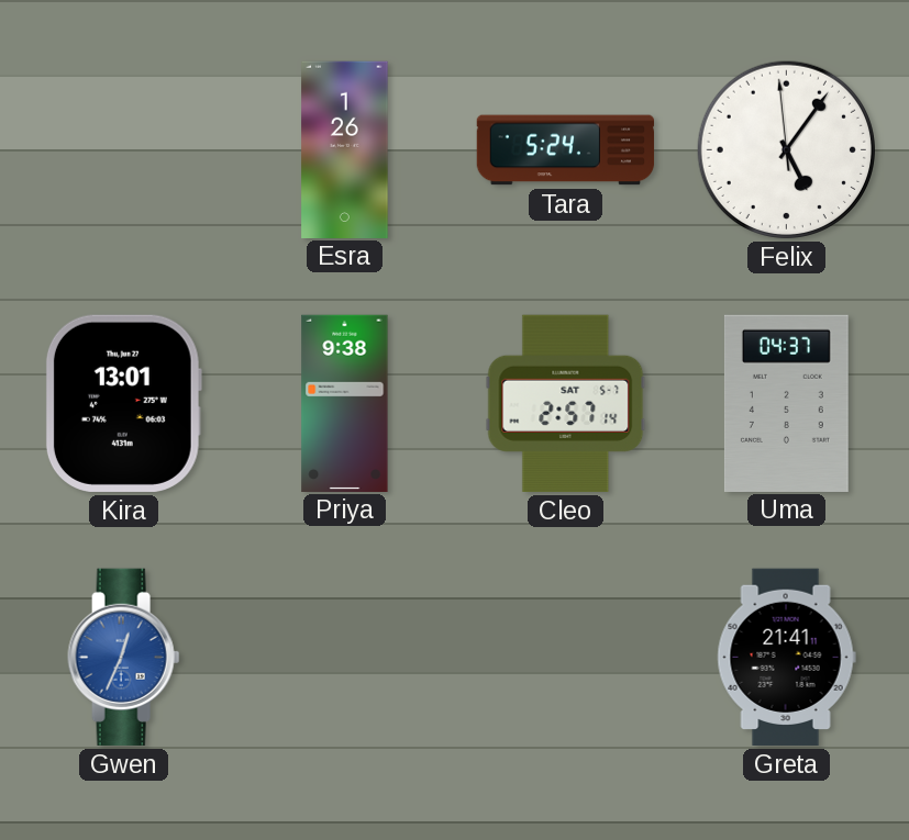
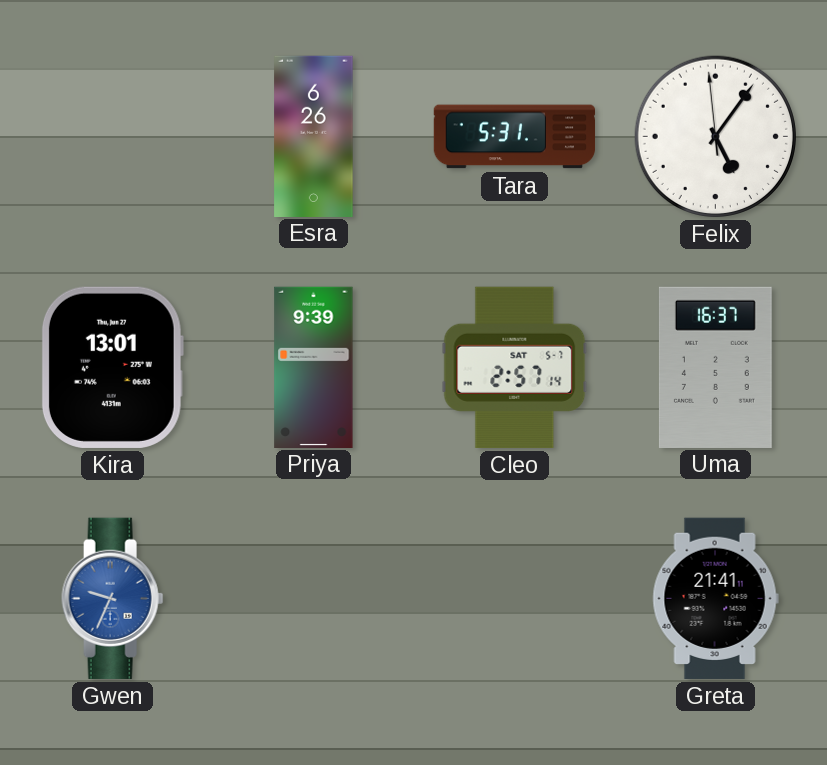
Esra: 1:26 -> 6:26
Tara: 5:24 -> 5:31
Priya: 9:38 -> 9:39
Uma: 04:37 -> 16:37
Gwen: 12:34 -> 9:34
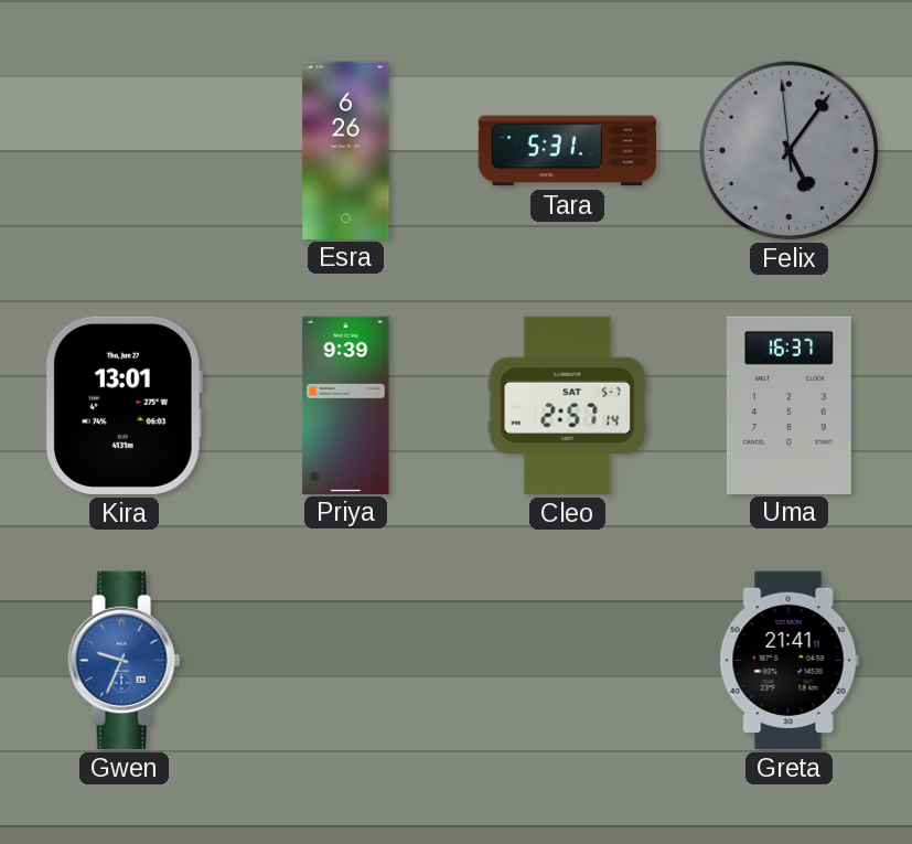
Felix dial: white -> grey
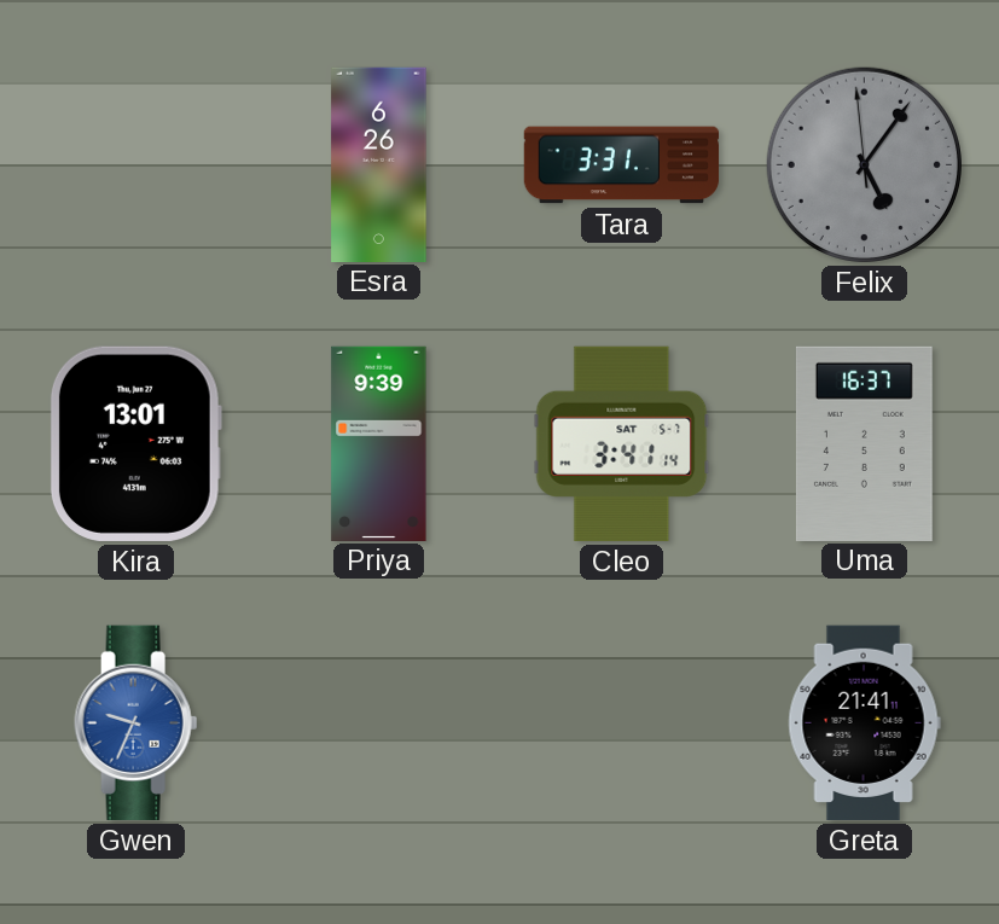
Tara: 5:31 -> 3:31
Cleo: 2:57 -> 3:41
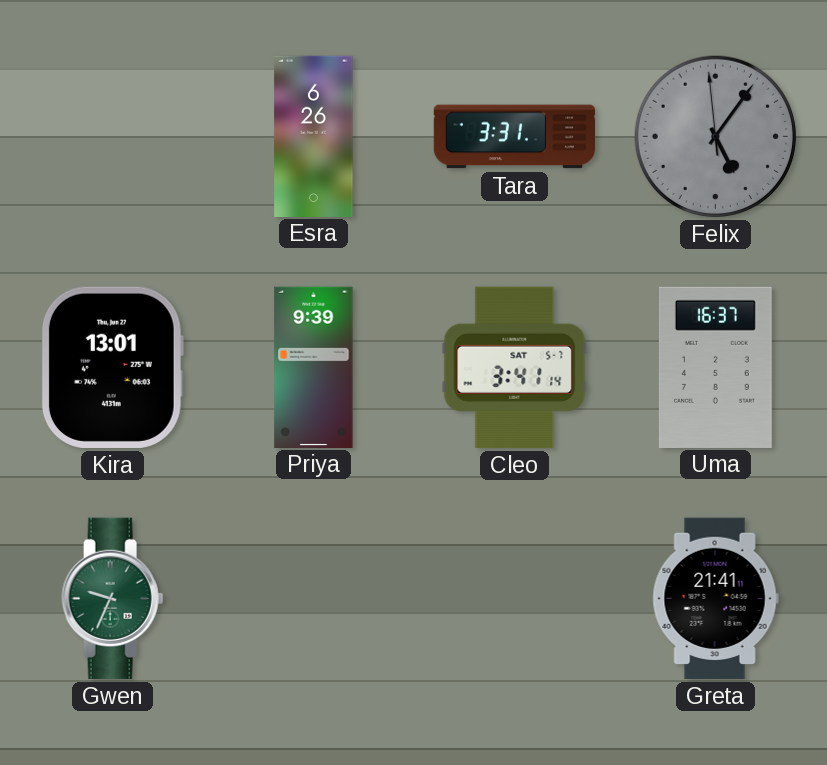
Gwen dial: blue -> green
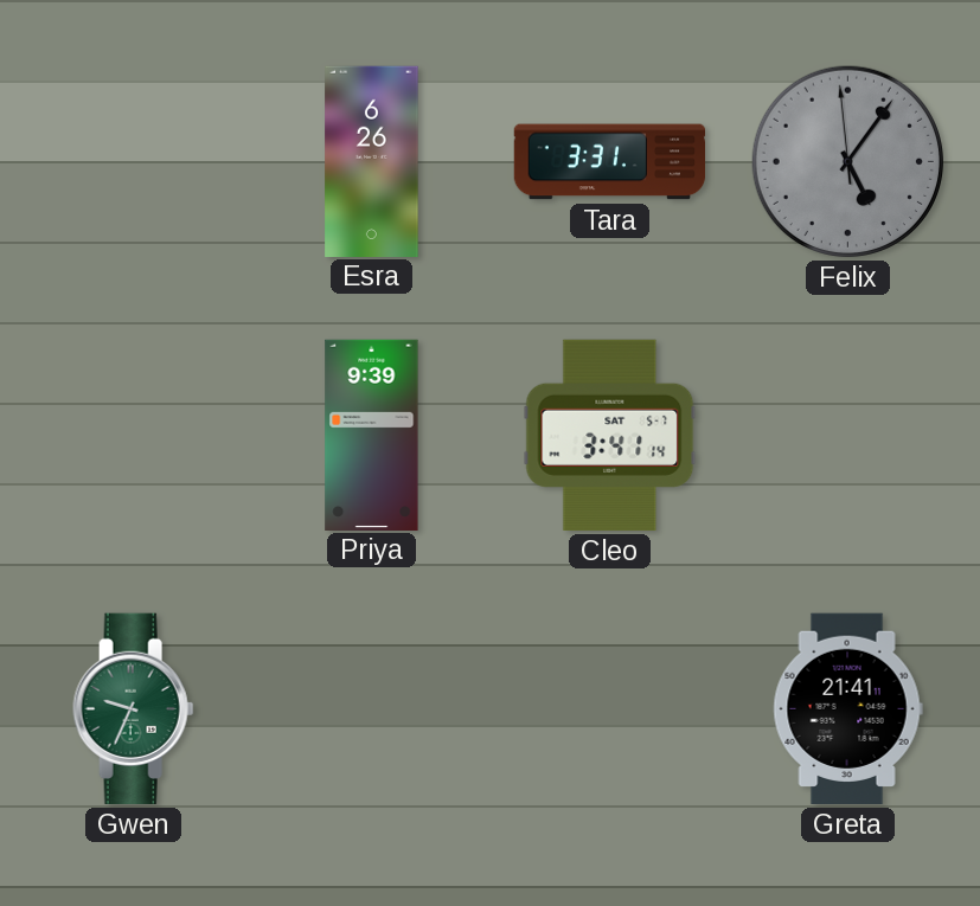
Kira: 13:01 -> none
Uma: 16:37 -> none
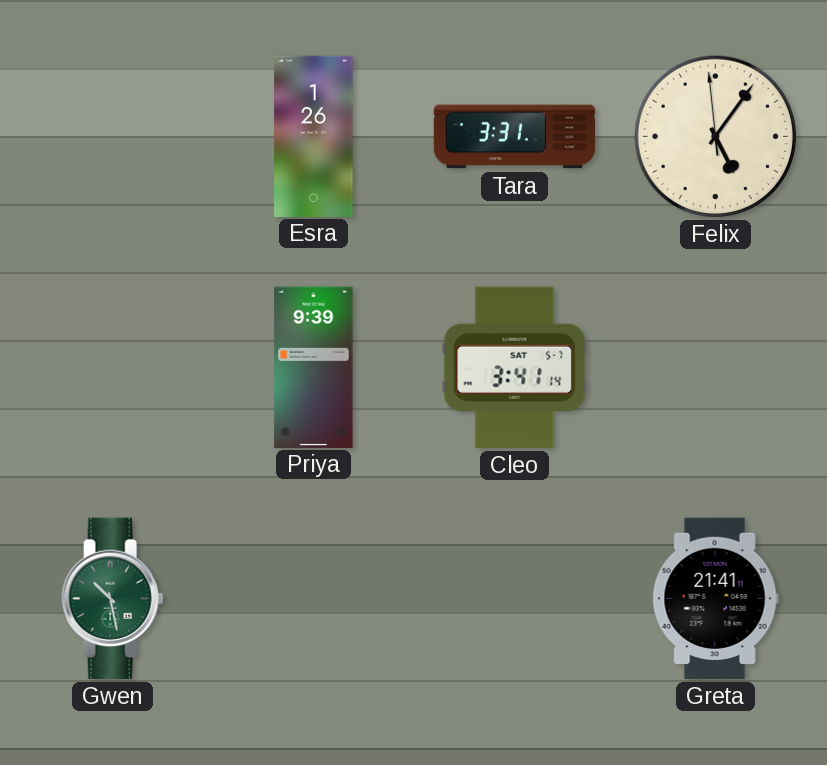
Esra: 6:26 -> 1:26
Felix dial: grey -> cream
Gwen: 9:34 -> 10:28
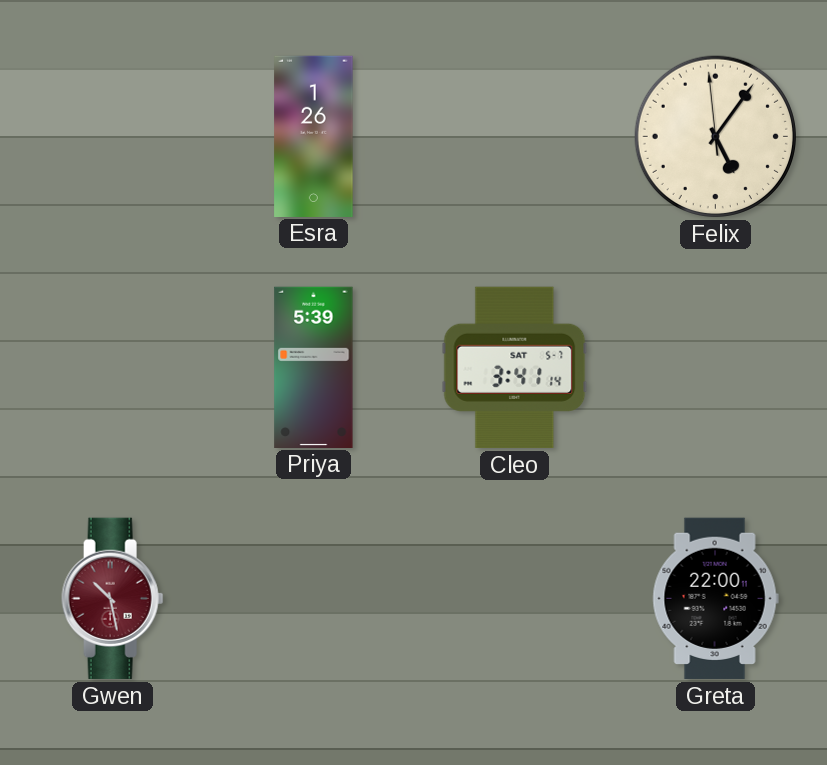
Tara: 3:31 -> none
Priya: 9:39 -> 5:39
Gwen dial: green -> burgundy
Greta: 21:41 -> 22:00
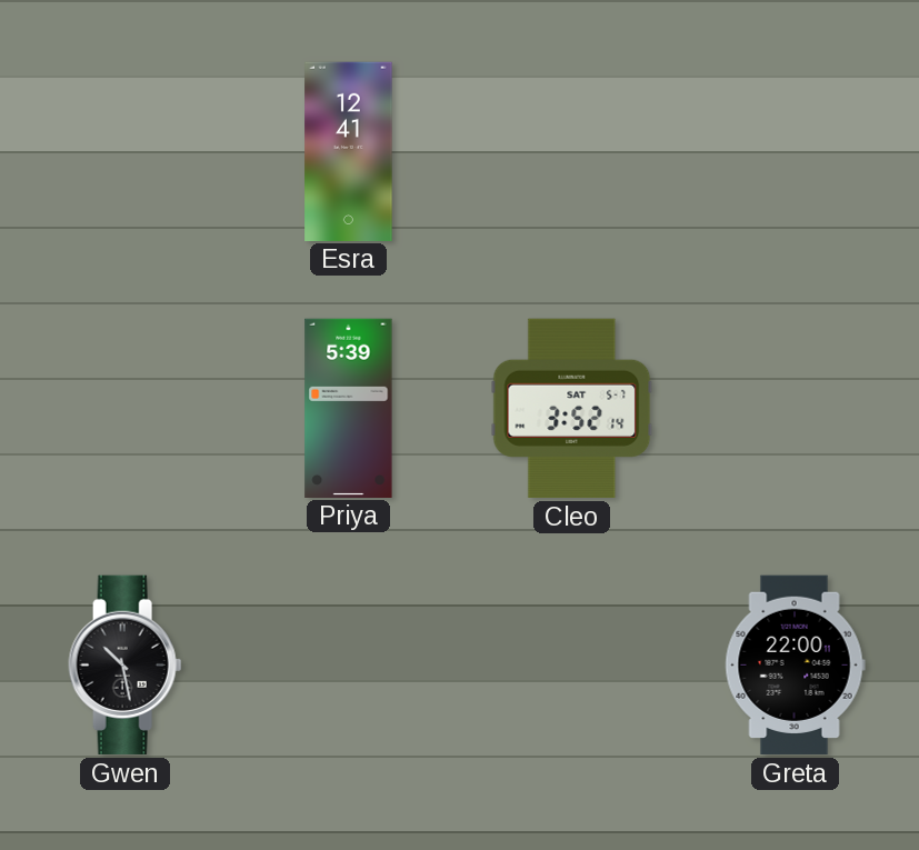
Esra: 1:26 -> 12:41
Felix: 5:05 -> none
Cleo: 3:41 -> 3:52
Gwen dial: burgundy -> black
